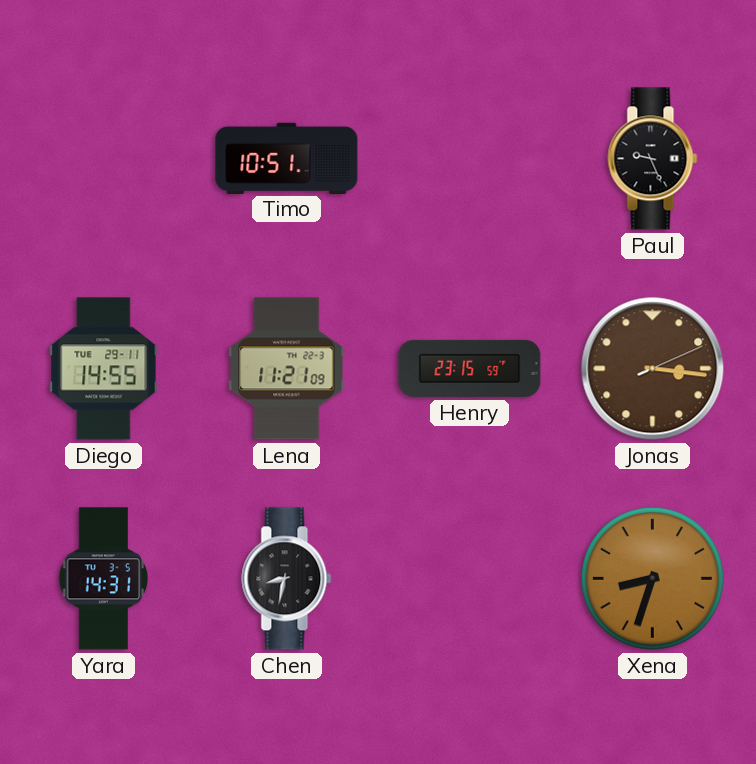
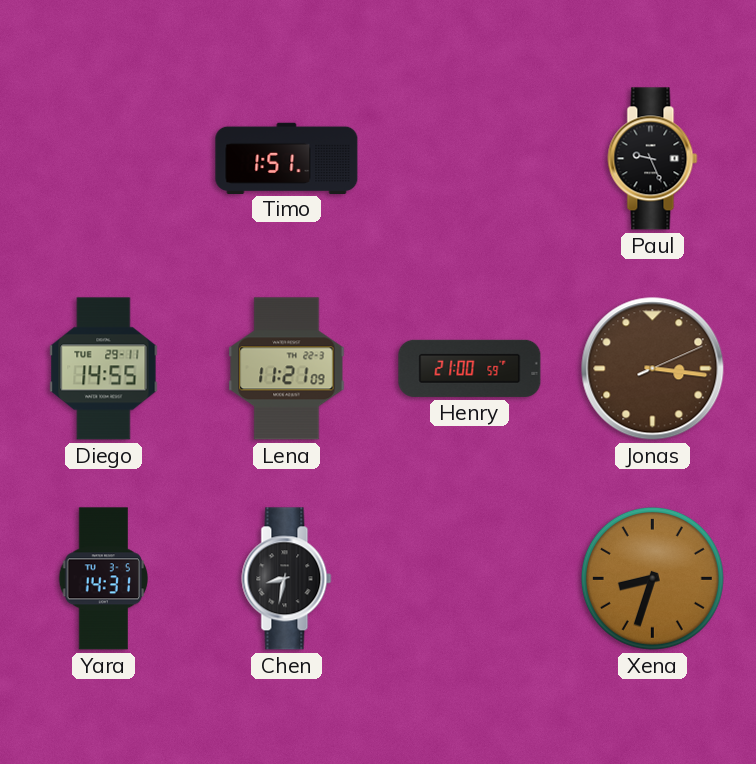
Timo: 10:51 -> 1:51
Henry: 23:15 -> 21:00
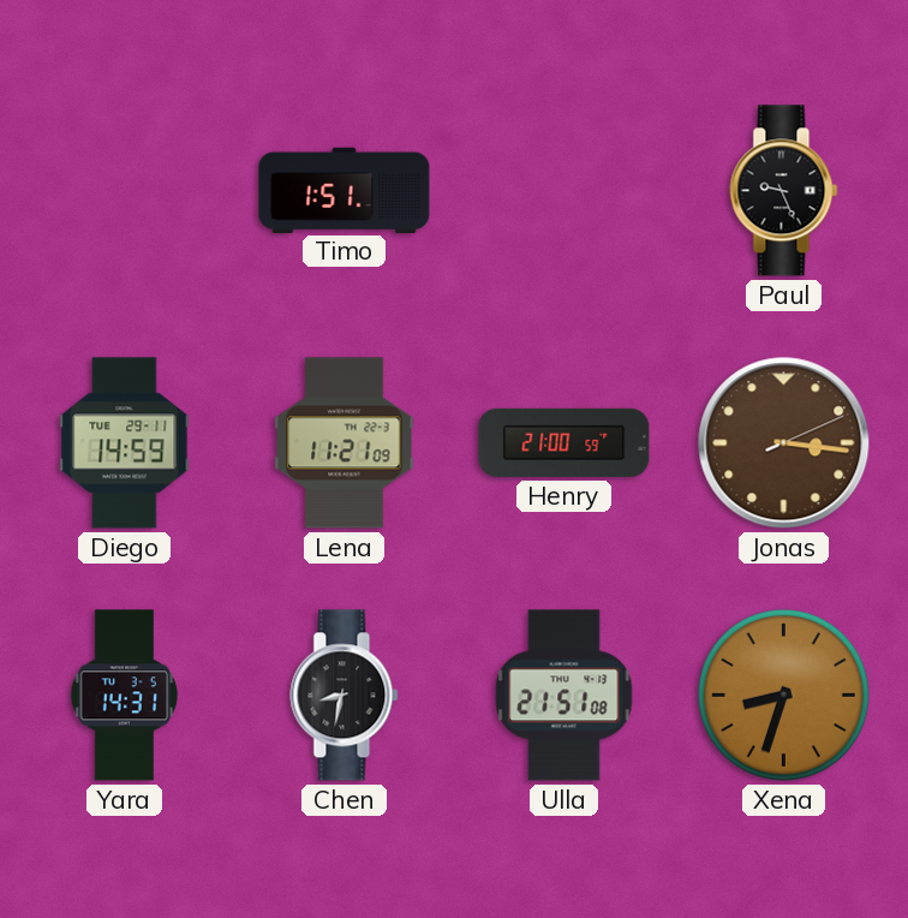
Diego: 14:55 -> 14:59
Ulla: none -> 21:51
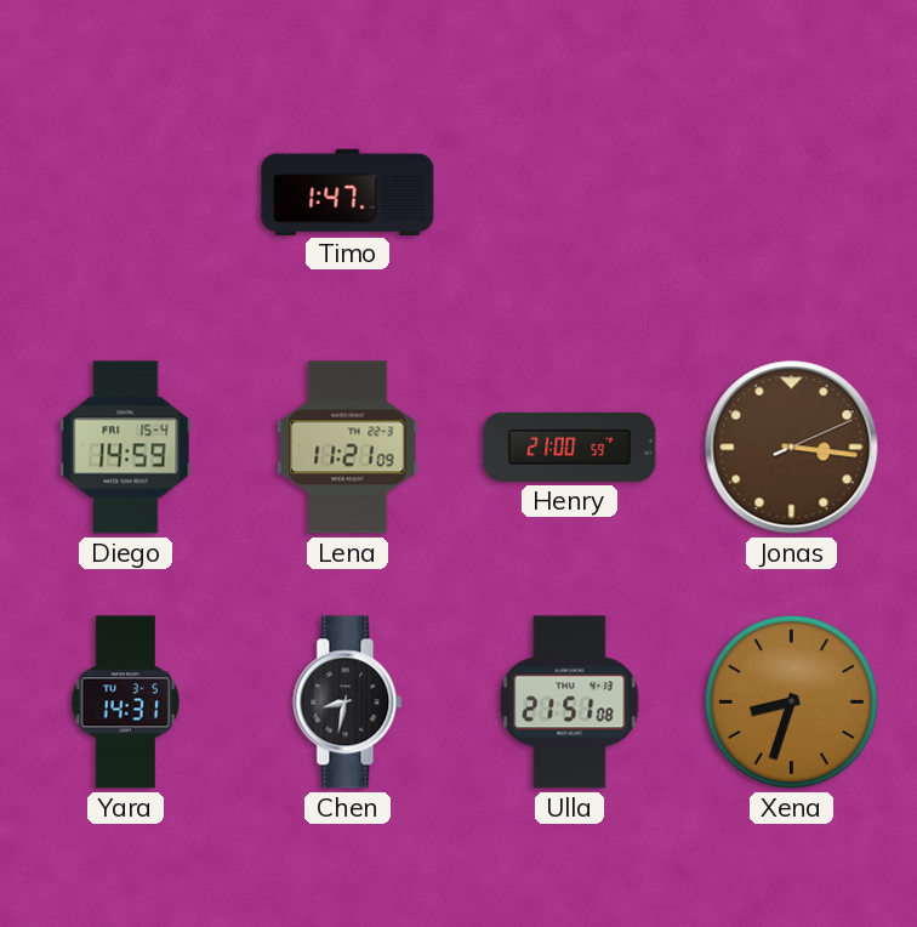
Timo: 1:51 -> 1:47
Paul: 9:26 -> none
Diego date: TUE 29-11 -> FRI 15-4
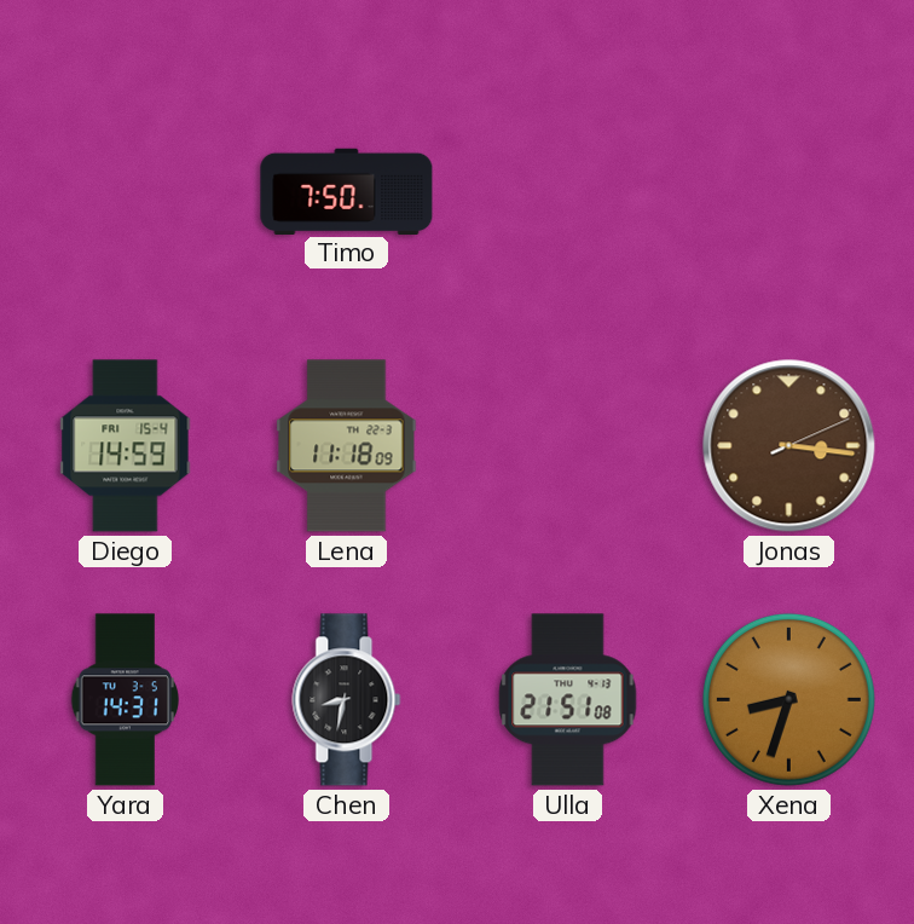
Timo: 1:47 -> 7:50
Lena: 11:21 -> 11:18
Henry: 21:00 -> none
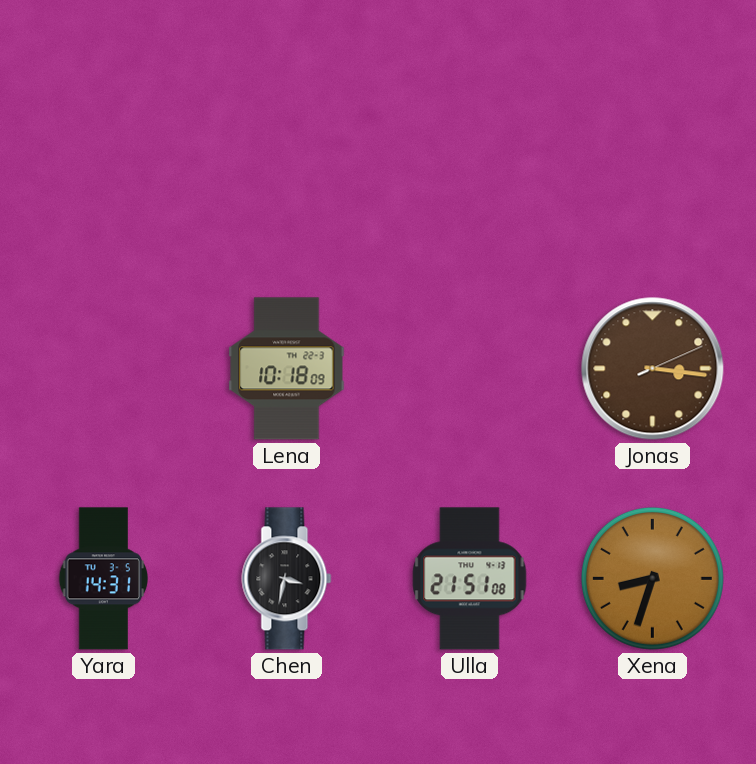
Timo: 7:50 -> none
Diego: 14:59 -> none
Lena: 11:18 -> 10:18
Chen: 8:32 -> 3:32
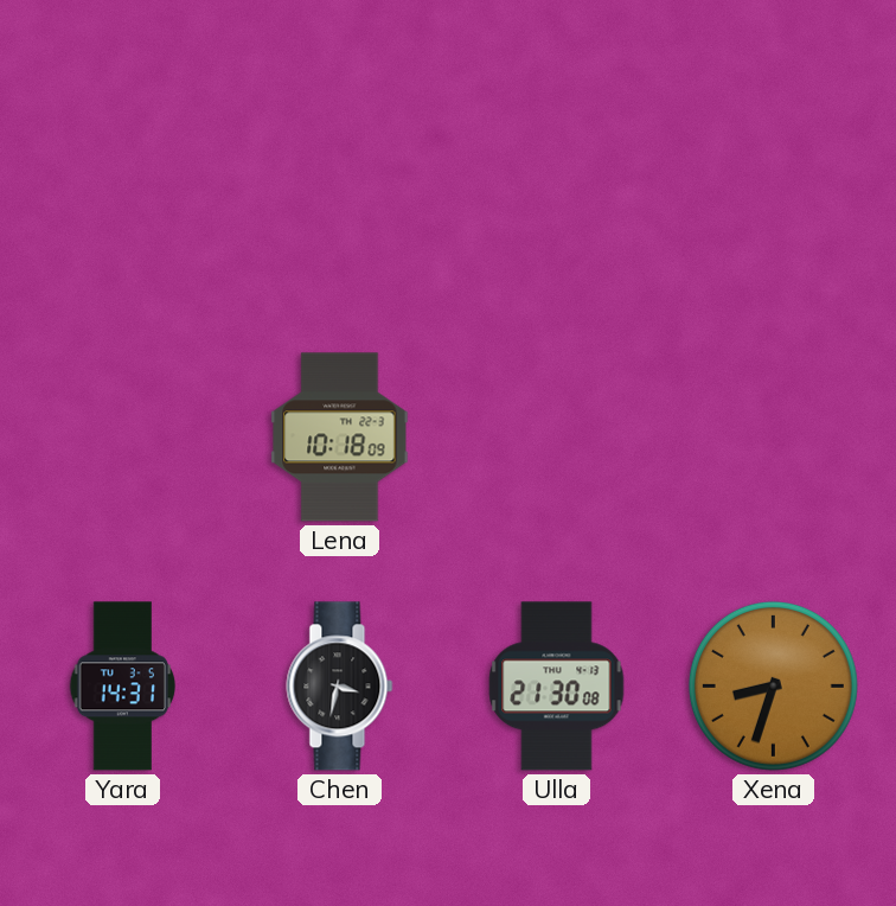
Jonas: 3:16 -> none
Ulla: 21:51 -> 21:30
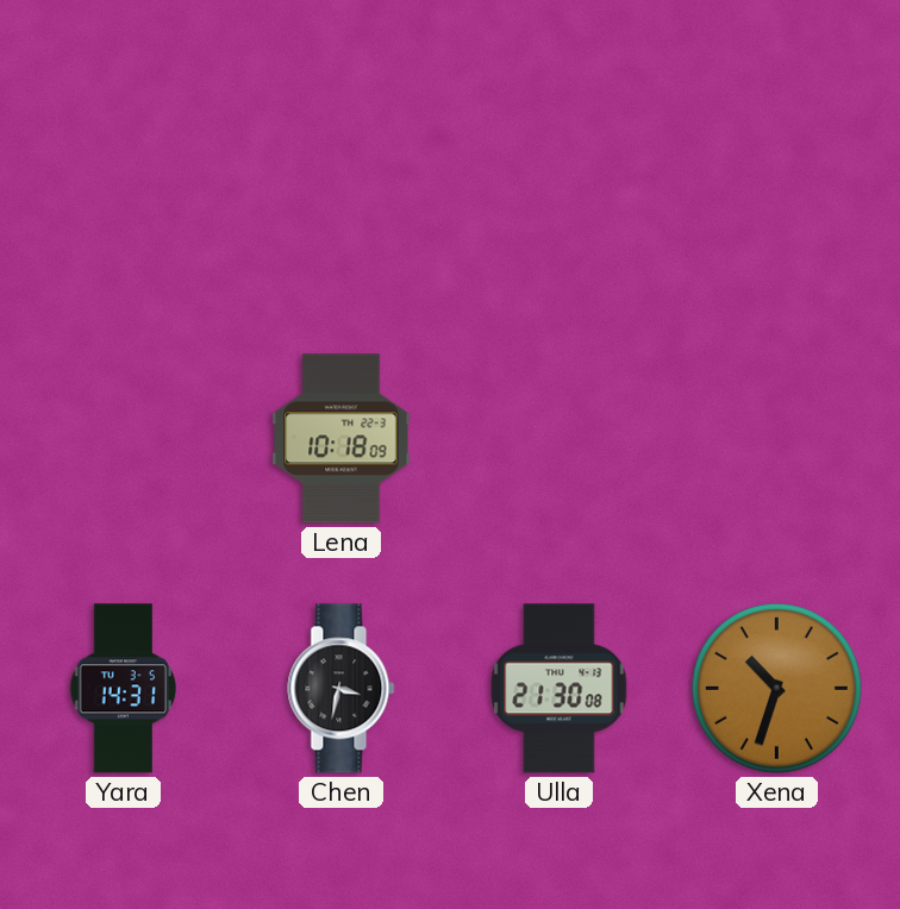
Xena: 8:33 -> 10:33
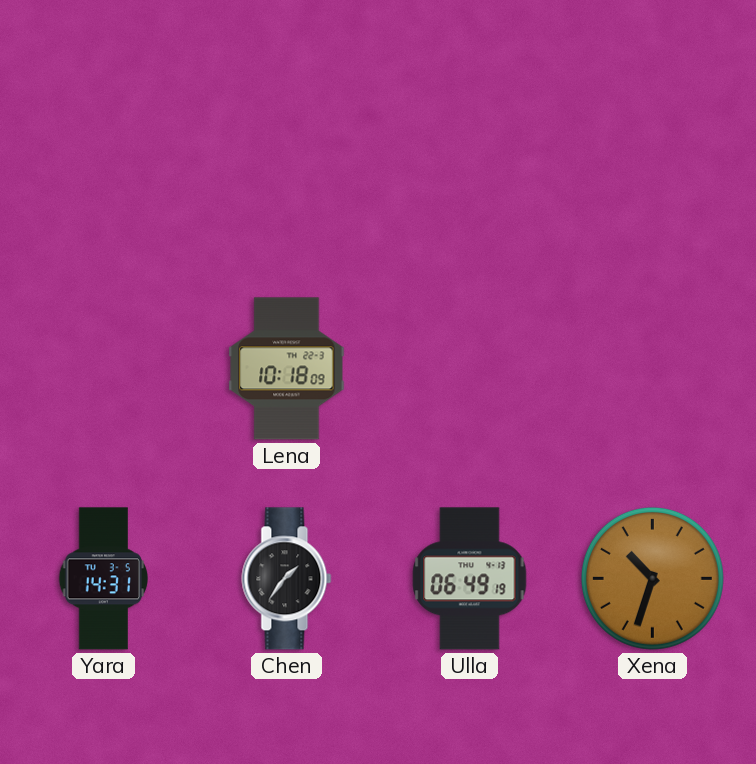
Chen: 3:32 -> 1:36
Ulla: 21:30 -> 06:49
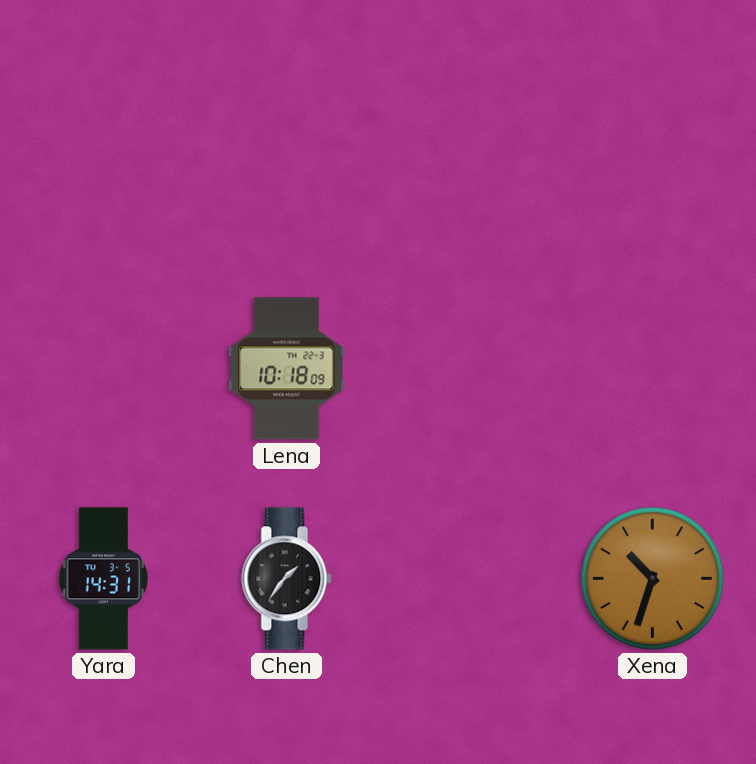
Ulla: 06:49 -> none
